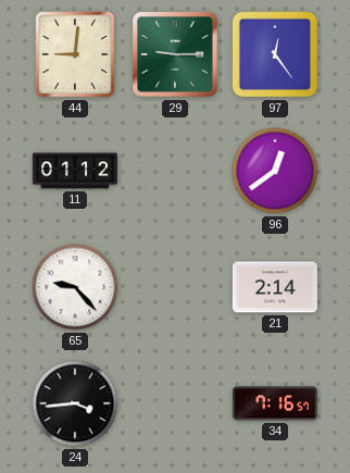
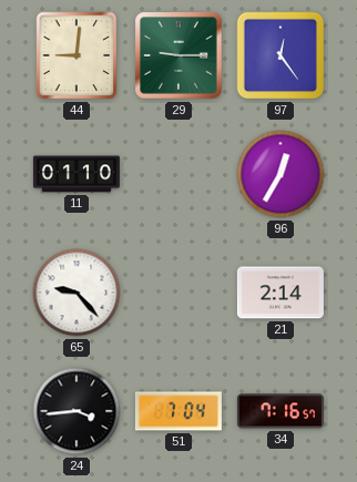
11: 01:12 -> 01:10
96: 12:39 -> 12:35
51: none -> 7:04
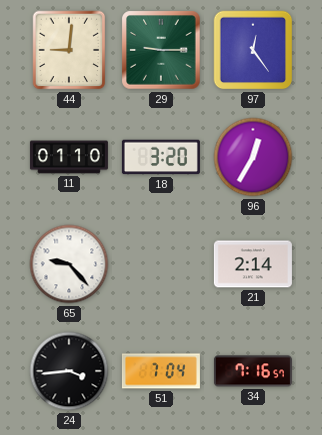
18: none -> 3:20
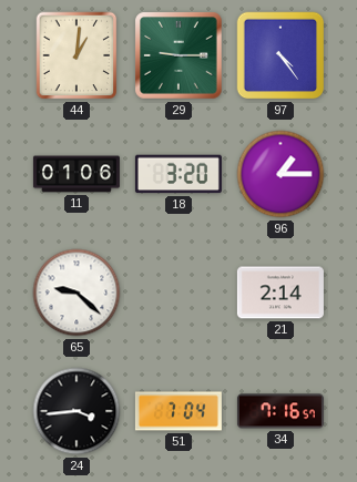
44: 9:01 -> 1:01
97: 12:24 -> 4:24
11: 01:10 -> 01:06
96: 12:35 -> 1:15
65: 9:23 -> 9:22
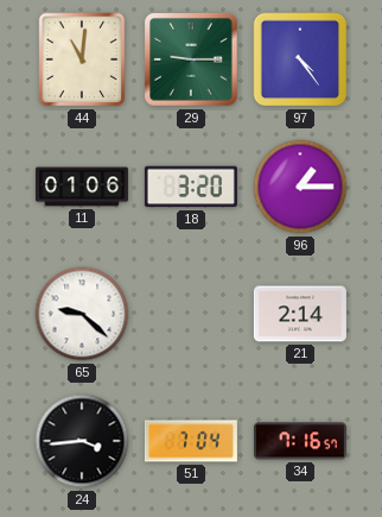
44: 1:01 -> 11:01
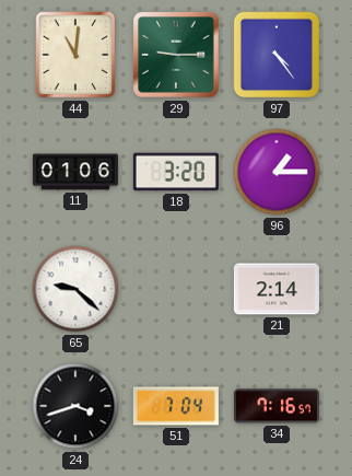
24: 3:44 -> 3:42
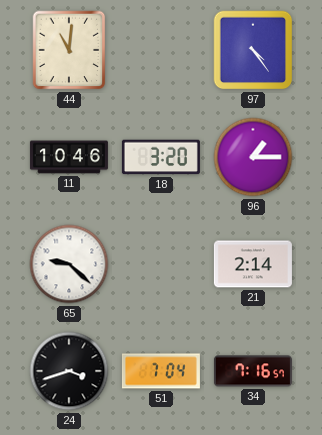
29: 9:15 -> none
11: 01:06 -> 10:46
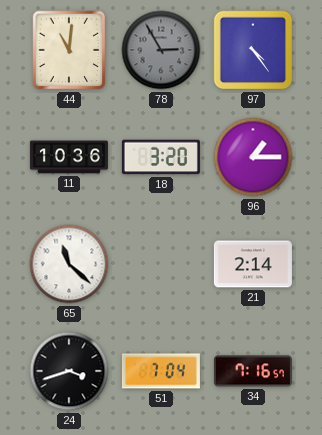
78: none -> 2:55
11: 10:46 -> 10:36
65: 9:22 -> 11:22
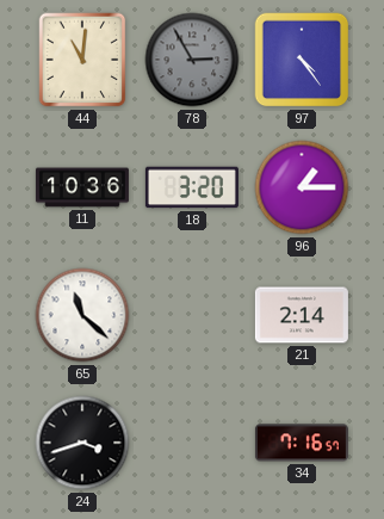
51: 7:04 -> none
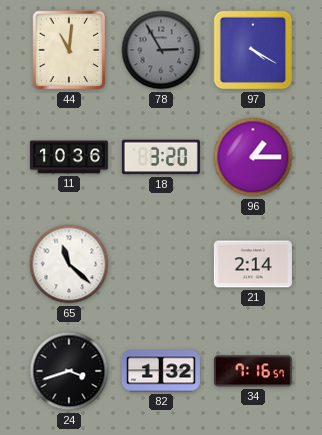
97: 4:24 -> 4:20
82: none -> 1:32
